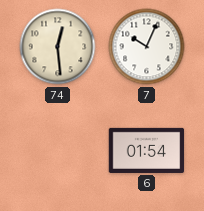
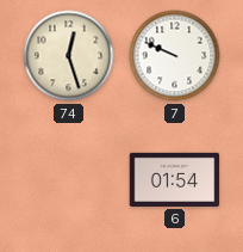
74: 12:29 -> 12:27
7: 10:04 -> 9:49
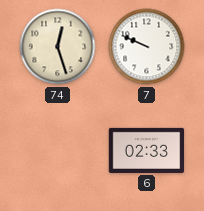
6: 01:54 -> 02:33
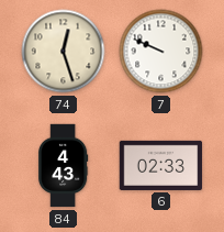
84: none -> 4:43
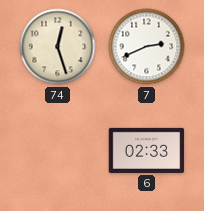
7: 9:49 -> 2:41
84: 4:43 -> none
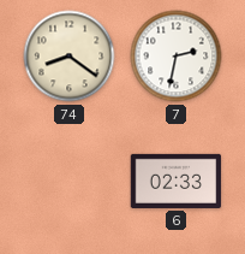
74: 12:27 -> 8:21
7: 2:41 -> 2:32
